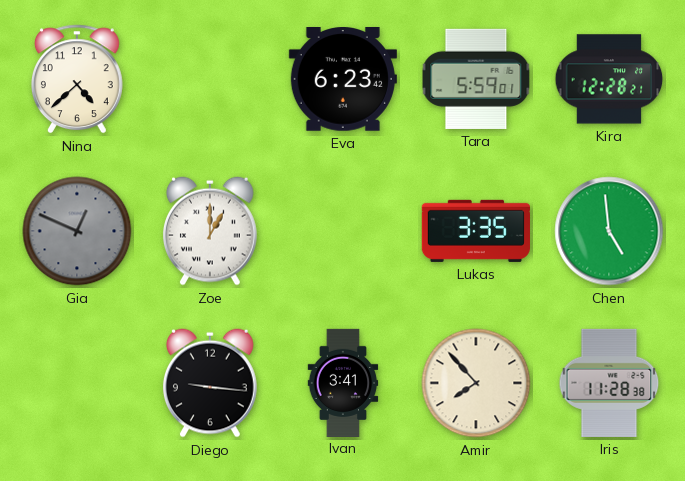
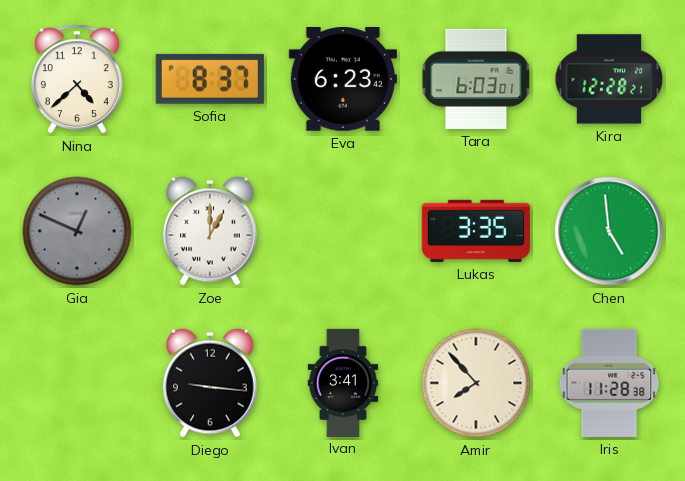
Sofia: none -> 8:37
Tara: 5:59 -> 6:03
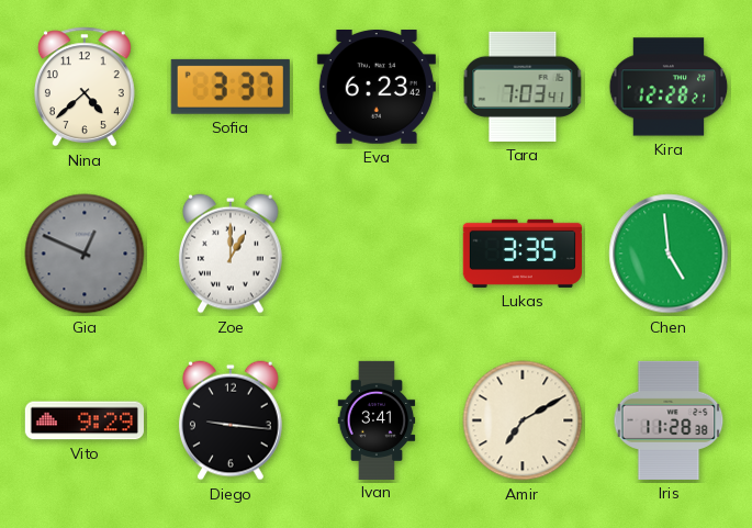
Sofia: 8:37 -> 3:37
Tara: 6:03 -> 7:03
Vito: none -> 9:29
Amir: 7:53 -> 7:10
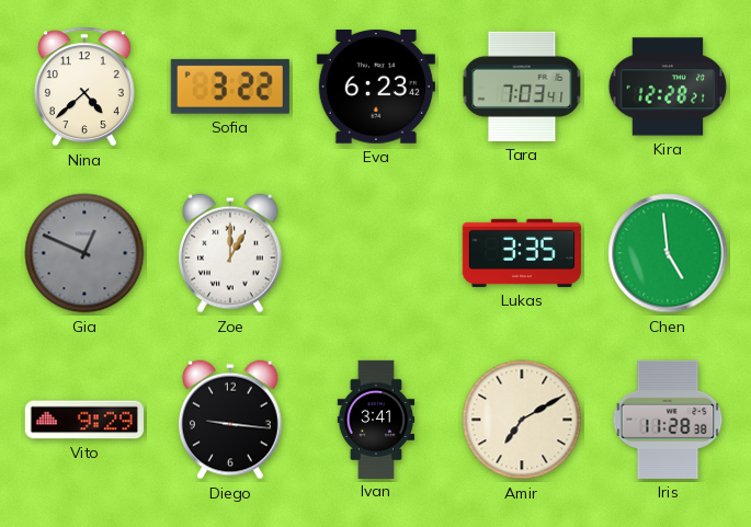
Sofia: 3:37 -> 3:22
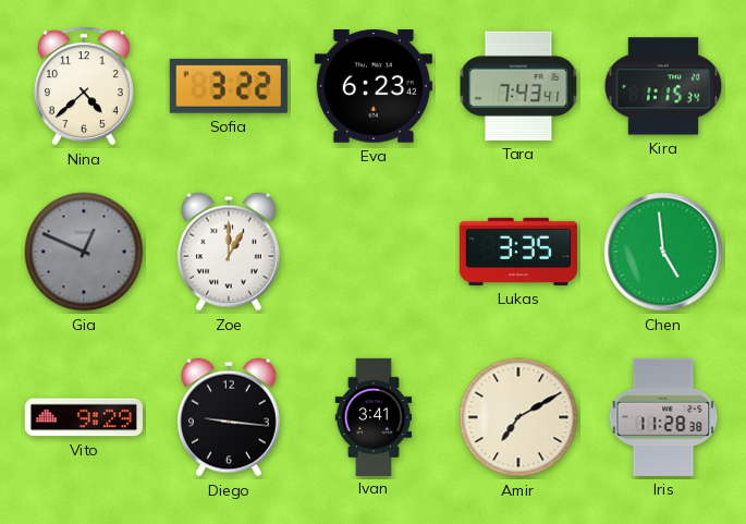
Tara: 7:03 -> 7:43
Kira: 12:28 -> 1:15
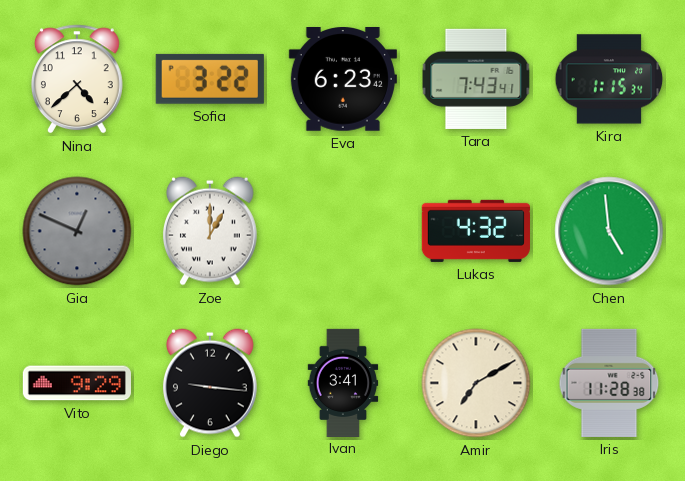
Lukas: 3:35 -> 4:32
